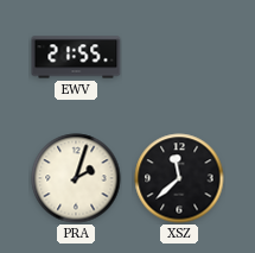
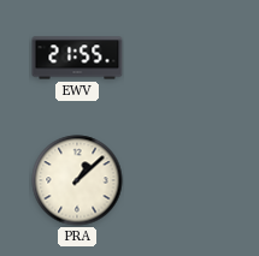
PRA: 2:03 -> 1:08
XSZ: 11:38 -> none
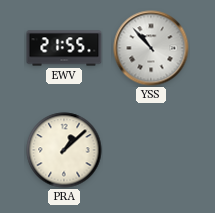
YSS: none -> 10:53
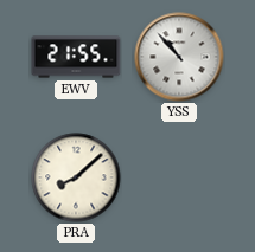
PRA: 1:08 -> 8:08
